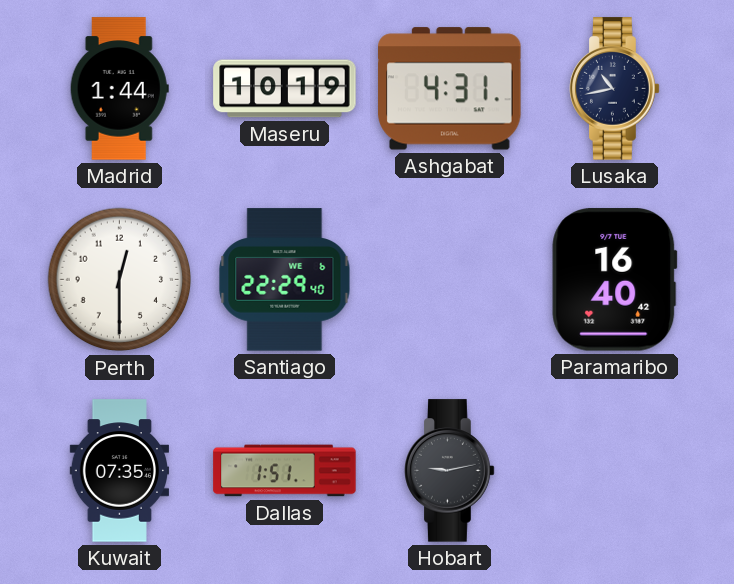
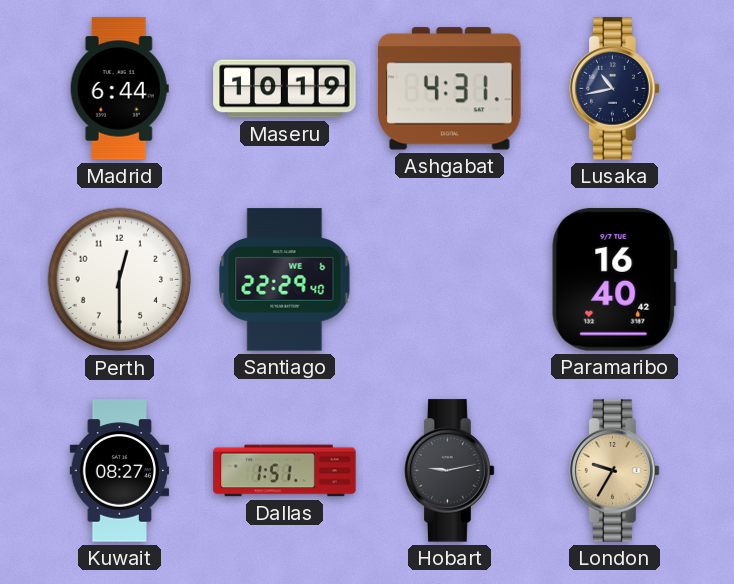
Madrid: 1:44 -> 6:44
Kuwait: 07:35 -> 08:27
London: none -> 9:35
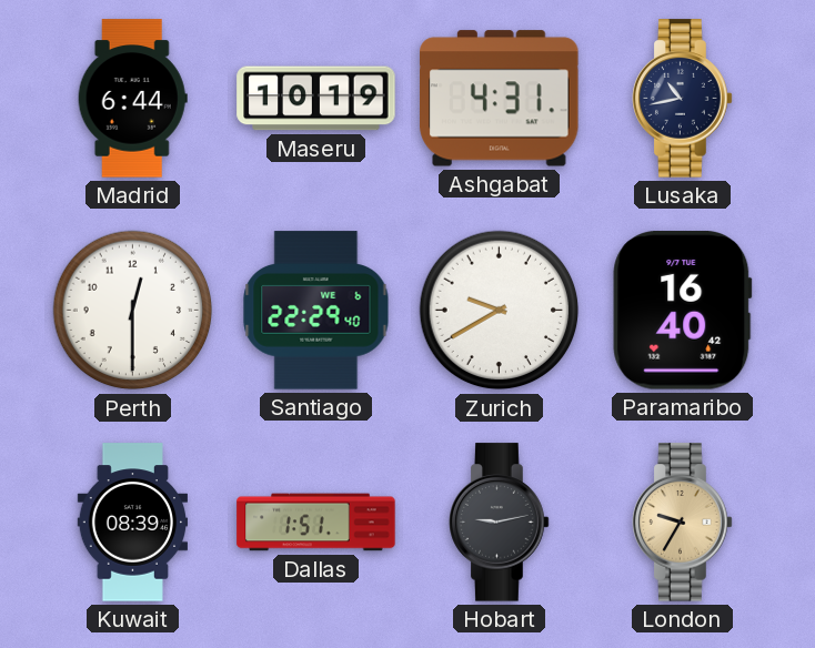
Zurich: none -> 9:40
Kuwait: 08:27 -> 08:39
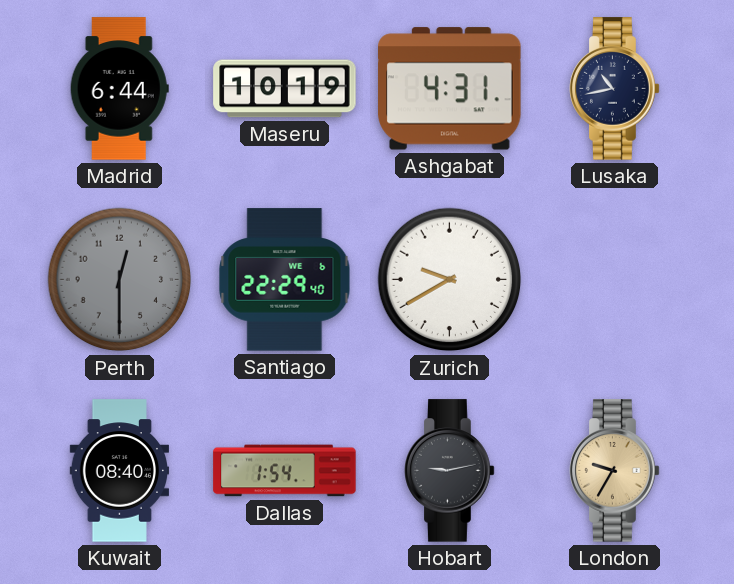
Perth dial: white -> grey
Paramaribo: 16:40 -> none
Kuwait: 08:39 -> 08:40
Dallas: 1:51 -> 1:54
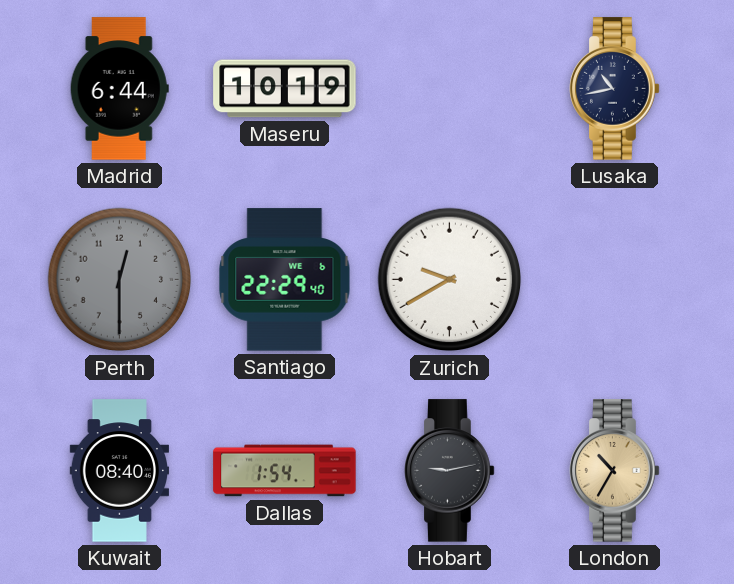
Ashgabat: 4:31 -> none
London: 9:35 -> 10:35
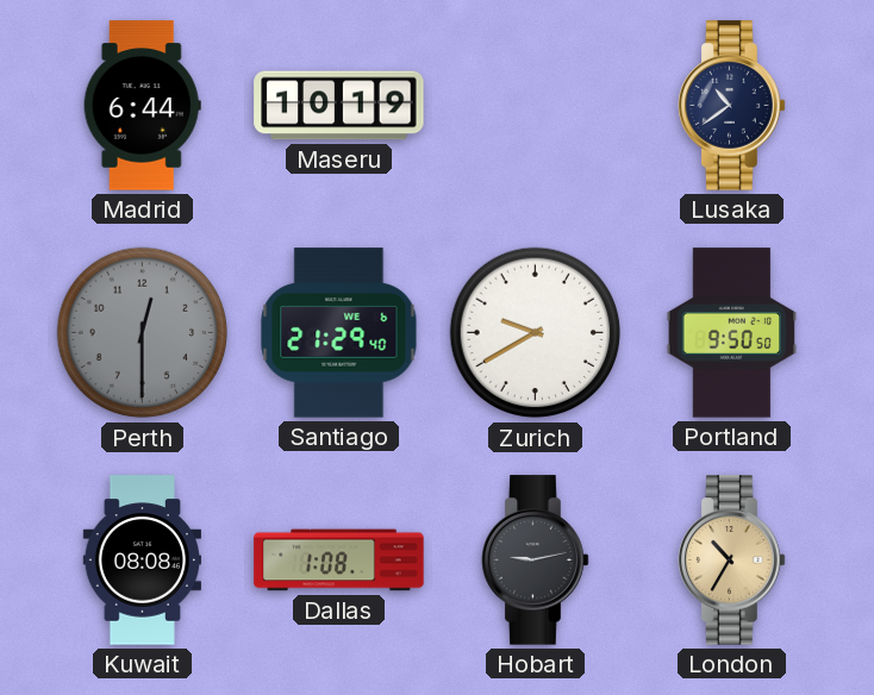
Lusaka: 10:43 -> 10:39
Santiago: 22:29 -> 21:29
Portland: none -> 9:50
Kuwait: 08:40 -> 08:08
Dallas: 1:54 -> 1:08
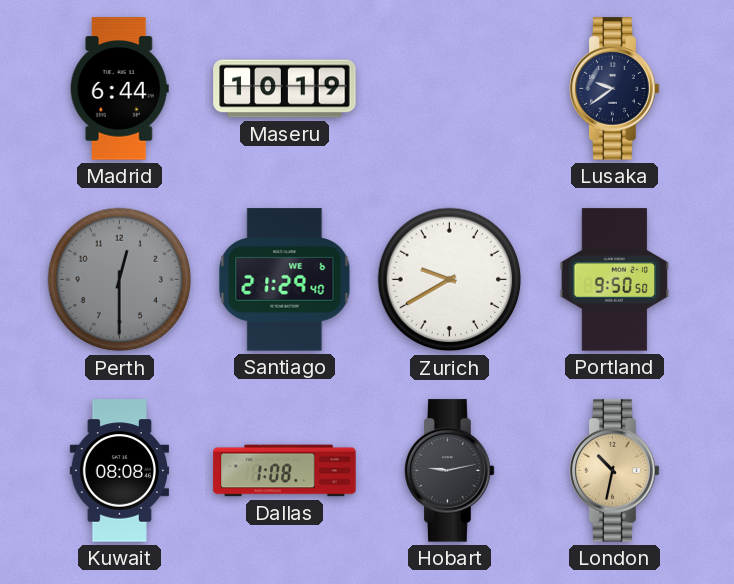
Lusaka: 10:39 -> 9:39
London: 10:35 -> 10:32
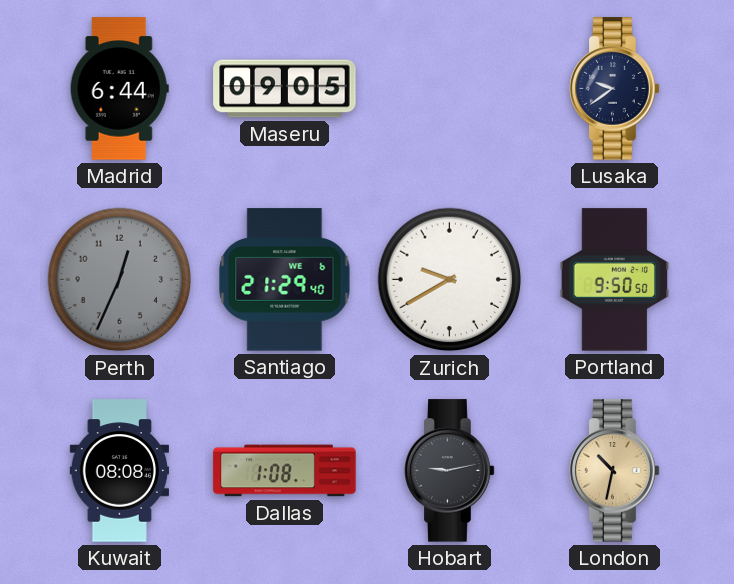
Maseru: 10:19 -> 09:05
Perth: 12:30 -> 12:34
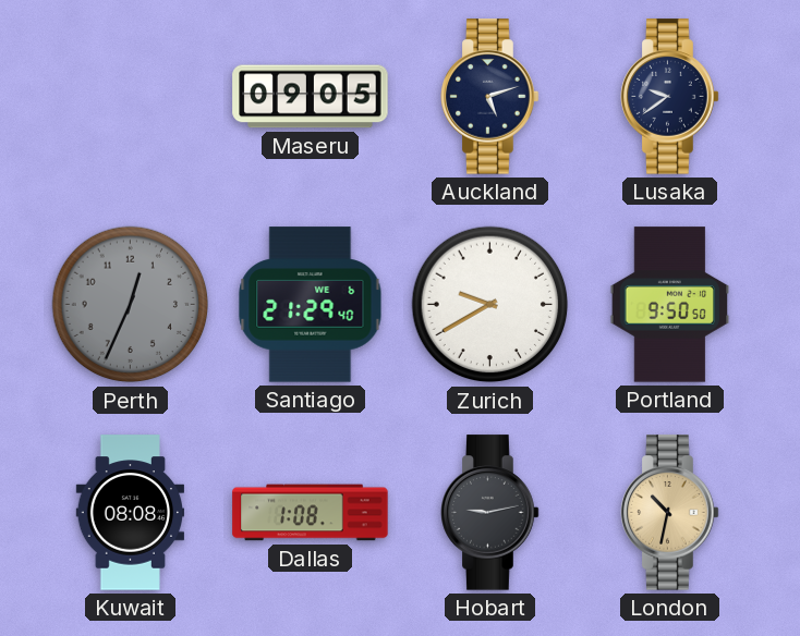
Madrid: 6:44 -> none
Auckland: none -> 5:12
